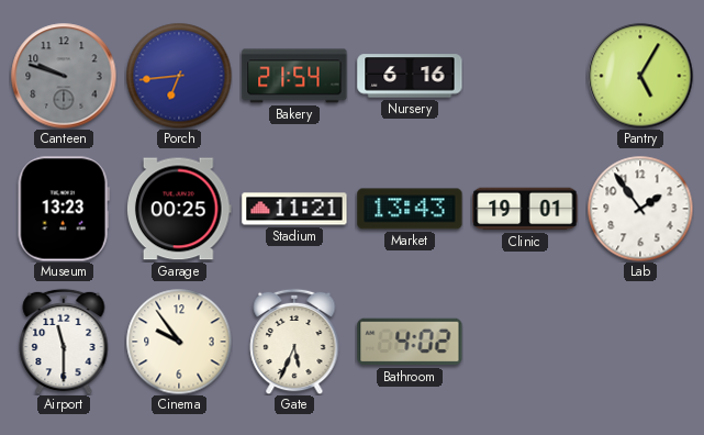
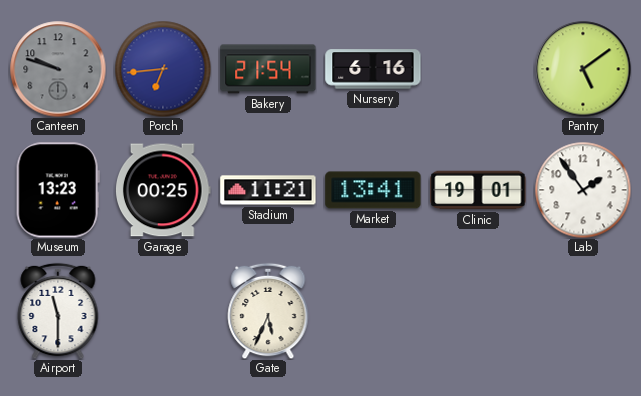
Pantry: 5:05 -> 5:09
Market: 13:43 -> 13:41
Cinema: 9:54 -> none
Bathroom: 4:02 -> none
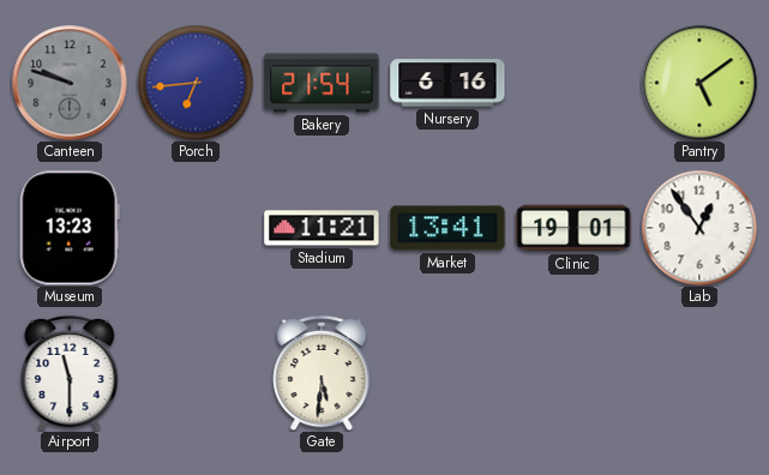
Garage: 00:25 -> none
Lab: 1:54 -> 12:54
Gate: 5:34 -> 5:31
